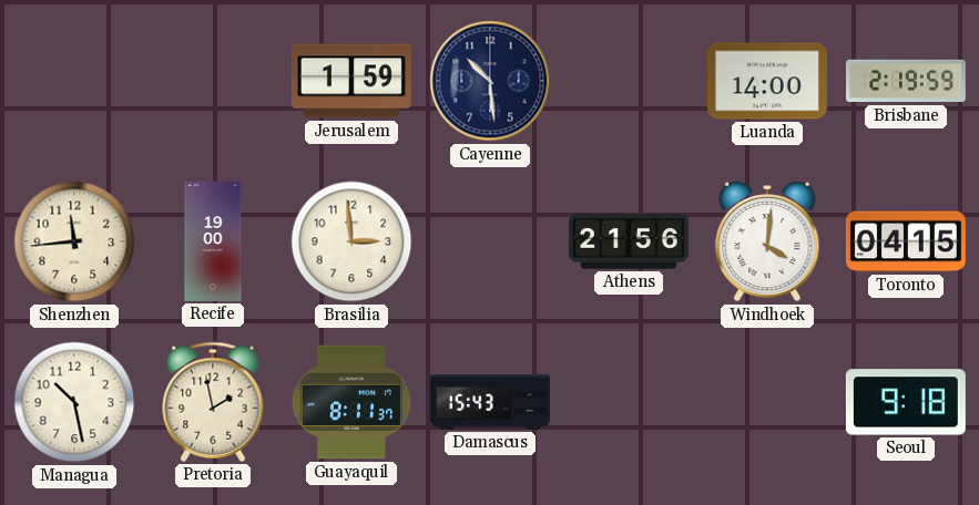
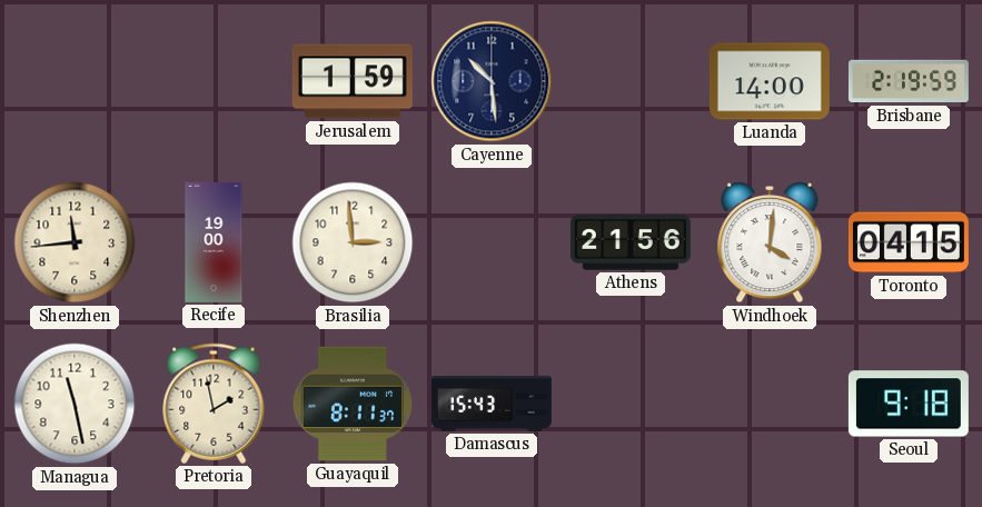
Managua: 10:28 -> 11:28
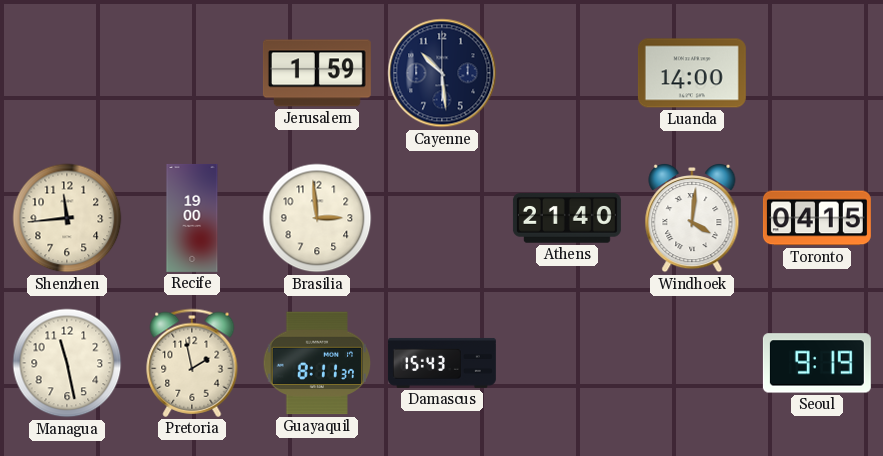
Brisbane: 2:19 -> none
Athens: 21:56 -> 21:40
Seoul: 9:18 -> 9:19
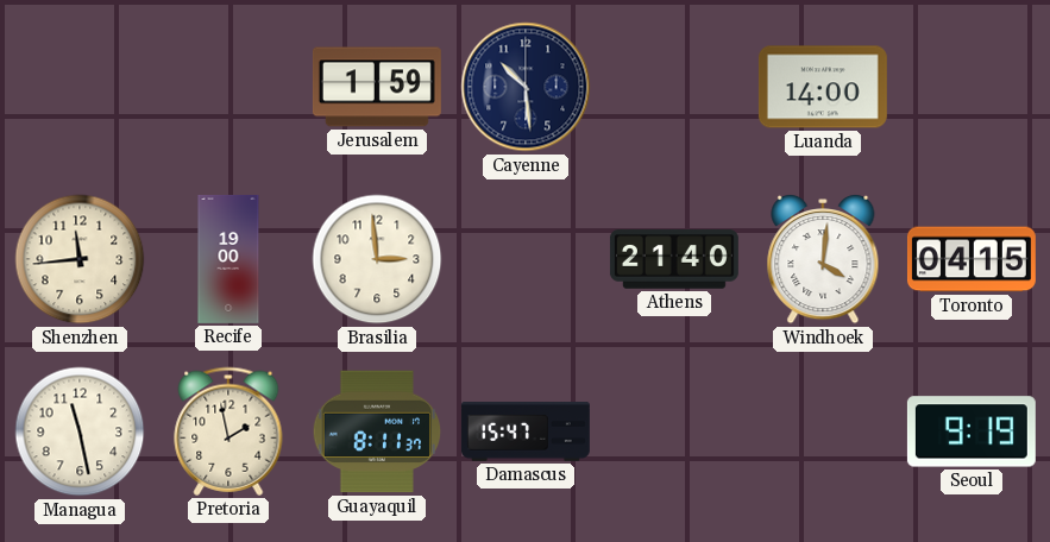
Damascus: 15:43 -> 15:47
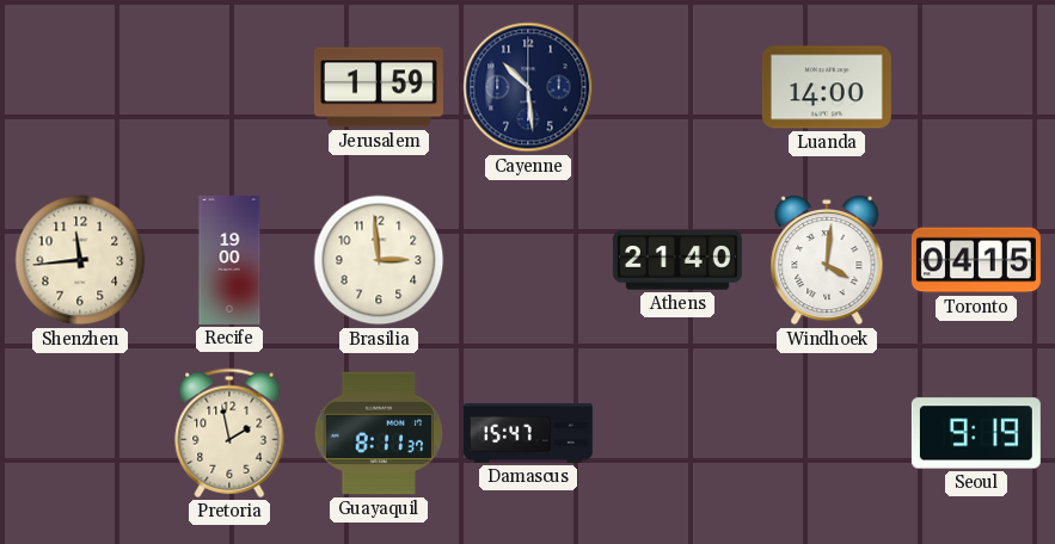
Managua: 11:28 -> none
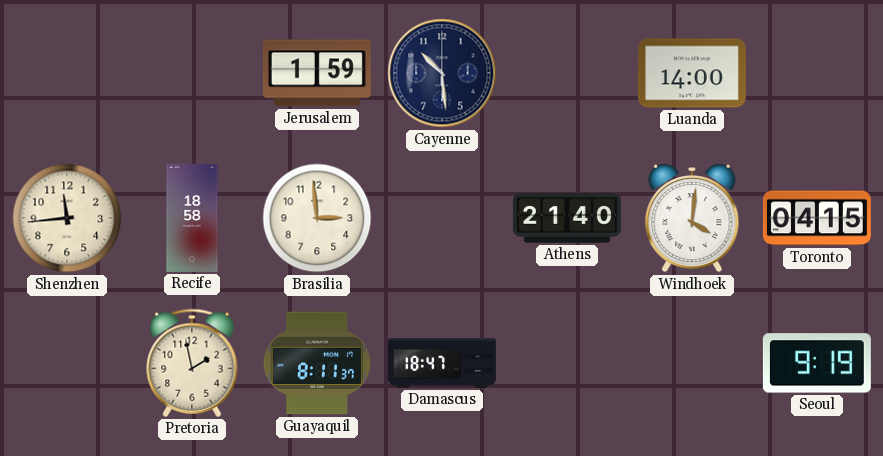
Recife: 19:00 -> 18:58
Damascus: 15:47 -> 18:47
